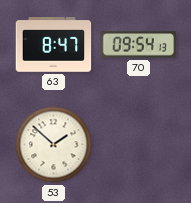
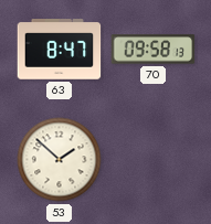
70: 09:54 -> 09:58
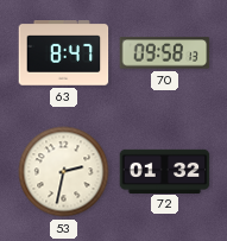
53: 1:52 -> 2:32
72: none -> 01:32
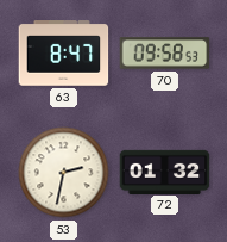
70: 09:58:13 -> 09:58:53
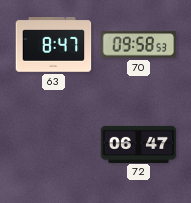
53: 2:32 -> none
72: 01:32 -> 06:47
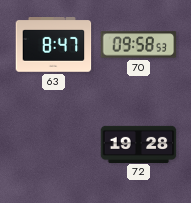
72: 06:47 -> 19:28
